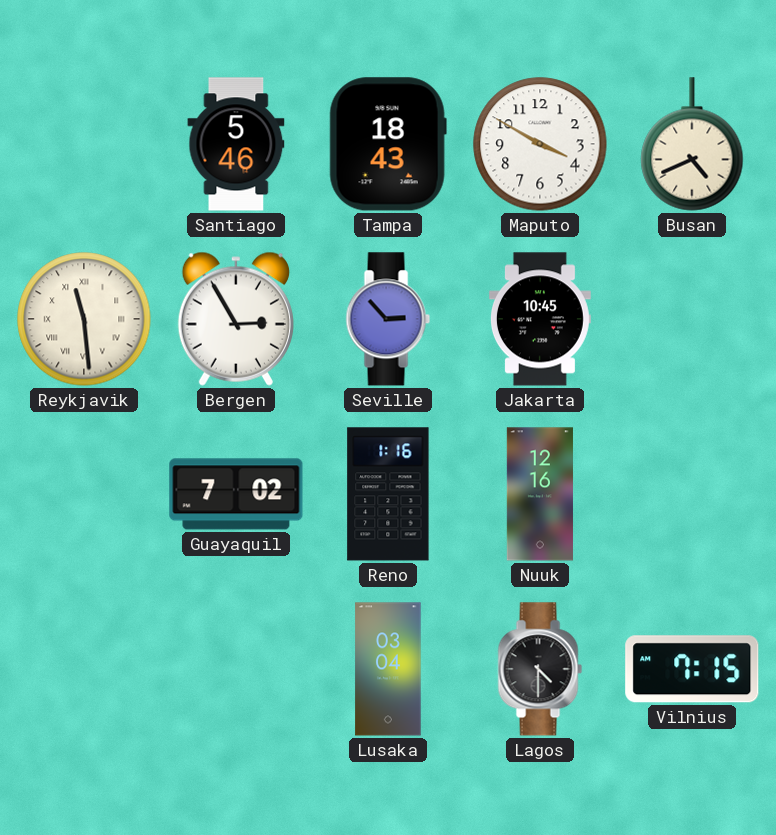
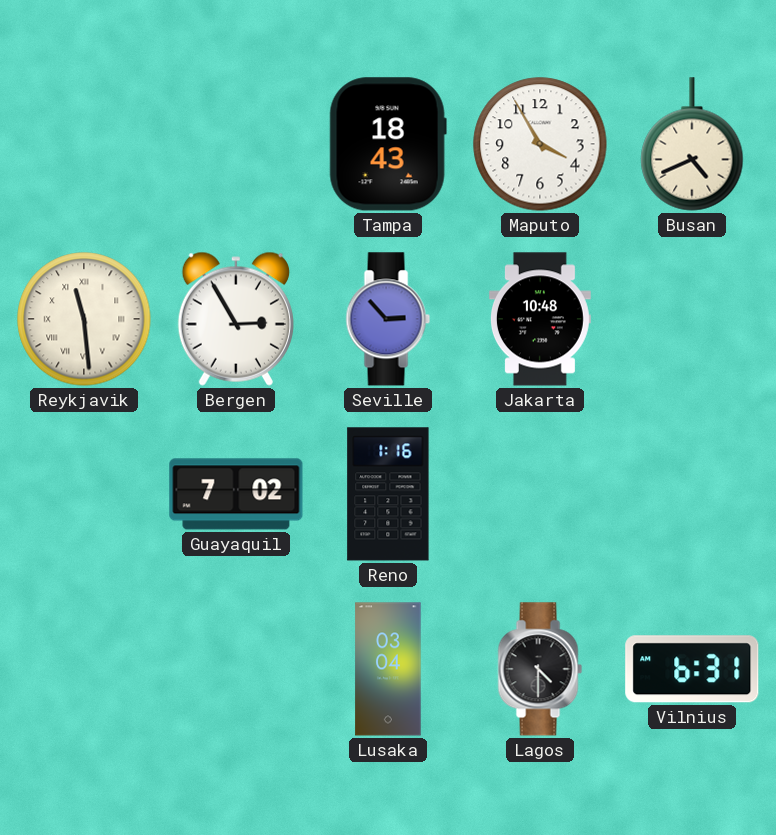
Santiago: 5:46 -> none
Maputo: 3:50 -> 3:55
Jakarta: 10:45 -> 10:48
Nuuk: 12:16 -> none
Vilnius: 7:15 -> 6:31
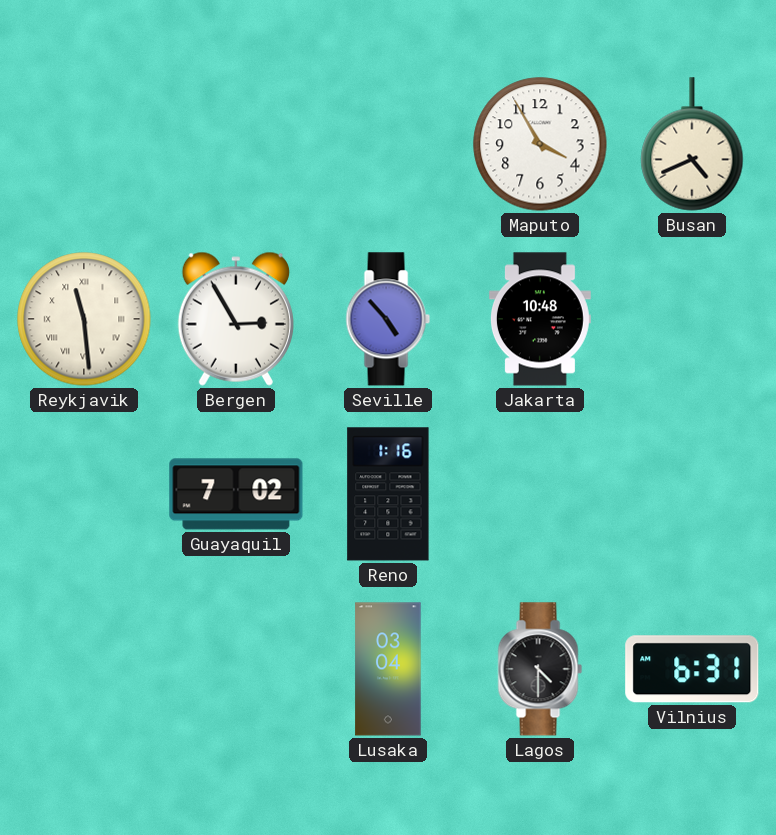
Tampa: 18:43 -> none
Seville: 2:53 -> 4:53
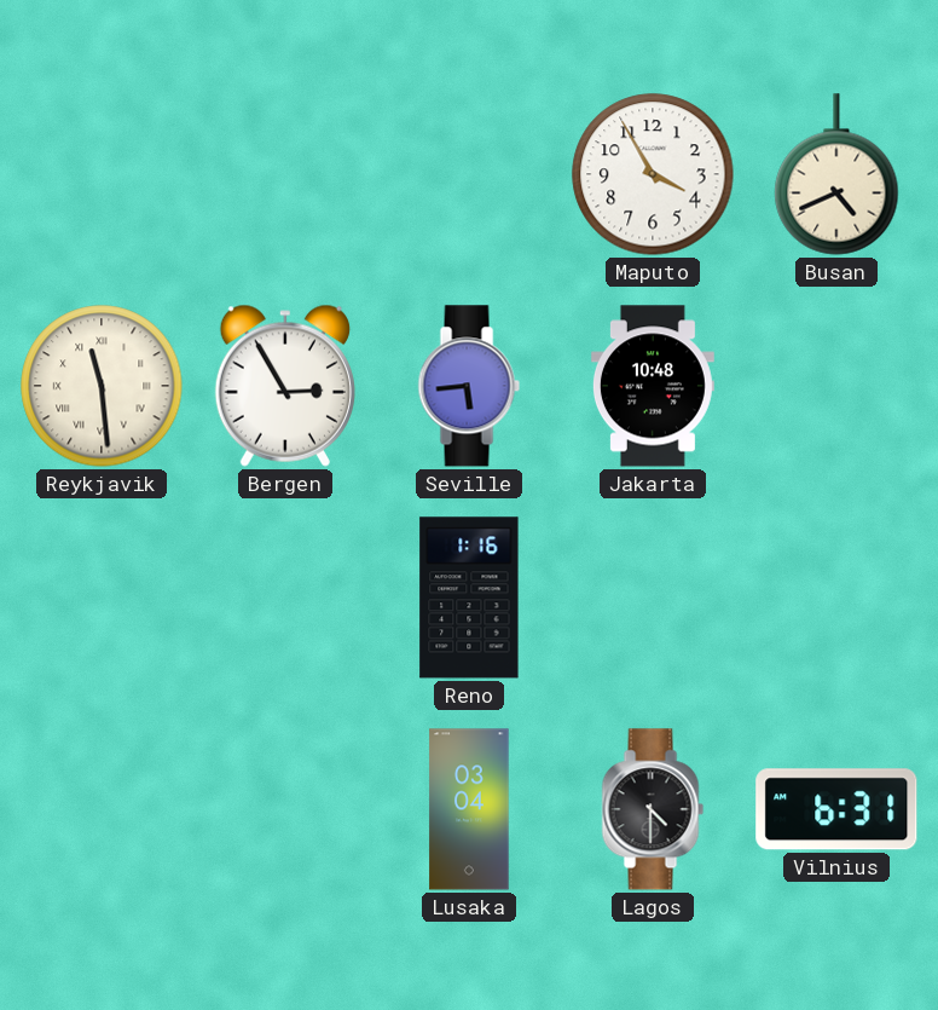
Seville: 4:53 -> 5:44
Guayaquil: 7:02 -> none
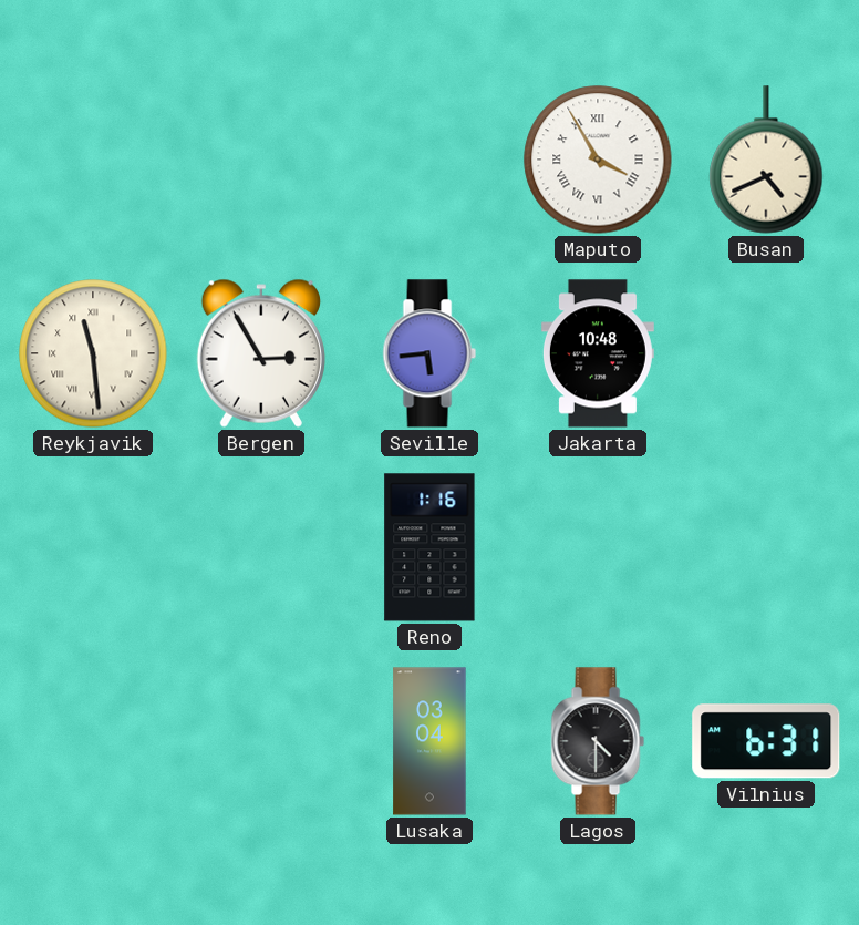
Maputo numerals: Arabic -> Roman
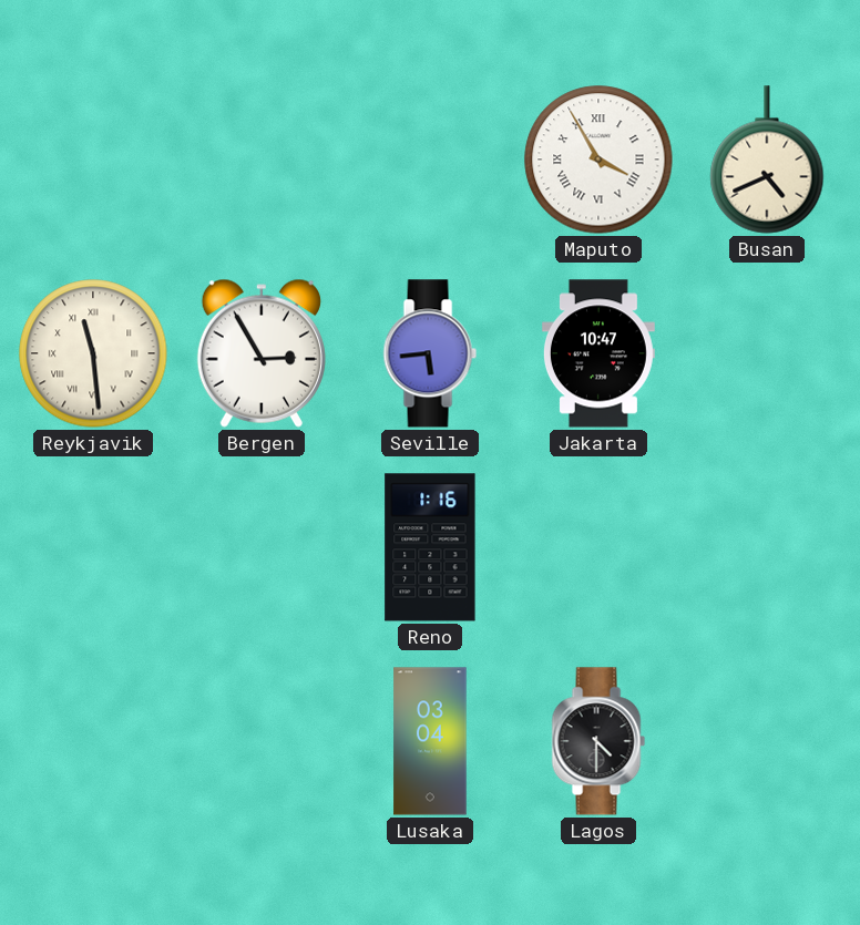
Jakarta: 10:48 -> 10:47
Vilnius: 6:31 -> none
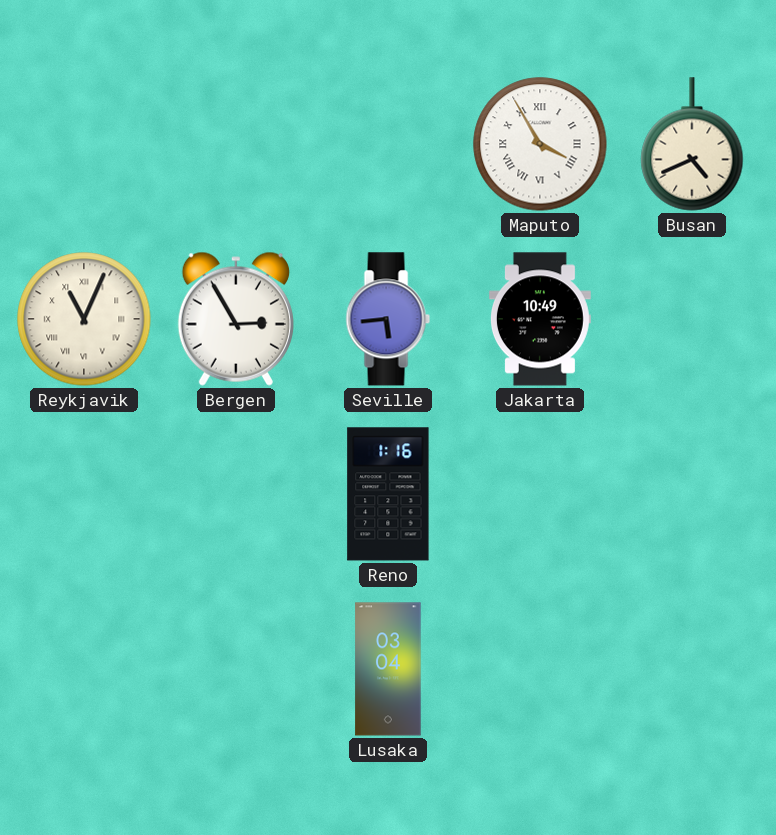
Reykjavik: 11:29 -> 11:04
Jakarta: 10:47 -> 10:49
Lagos: 4:30 -> none
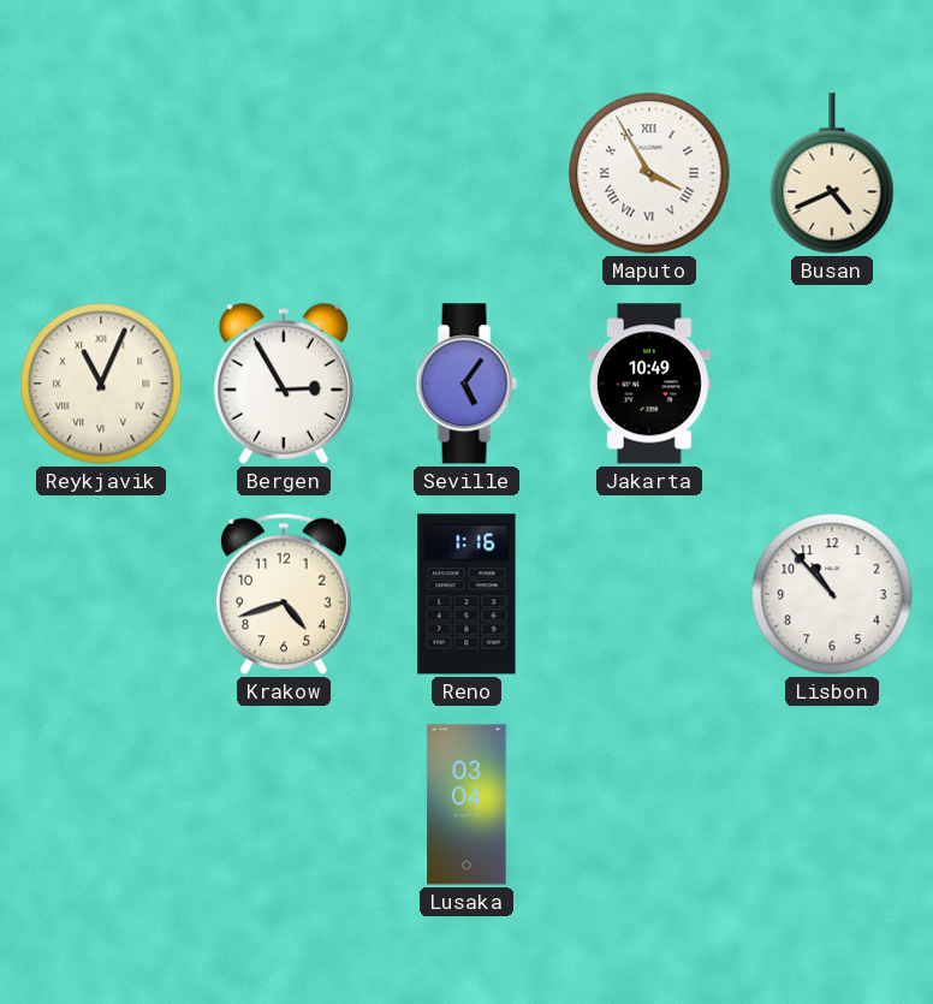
Seville: 5:44 -> 5:06
Krakow: none -> 4:42
Lisbon: none -> 10:53
